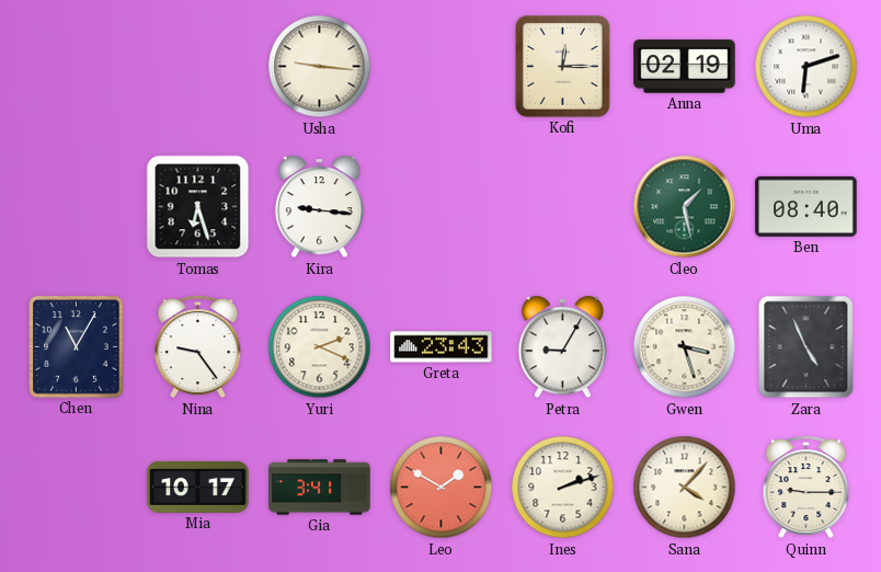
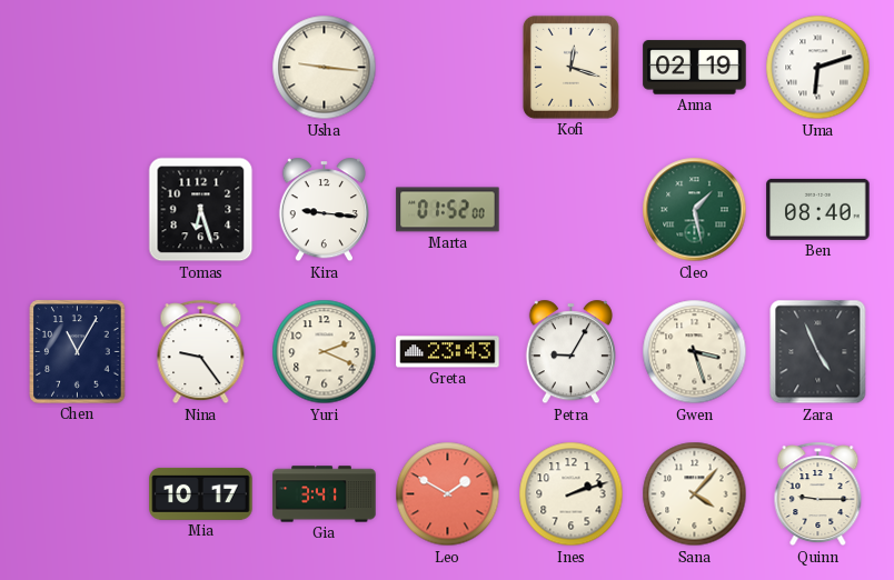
Kofi: 12:15 -> 12:18
Marta: none -> 01:52
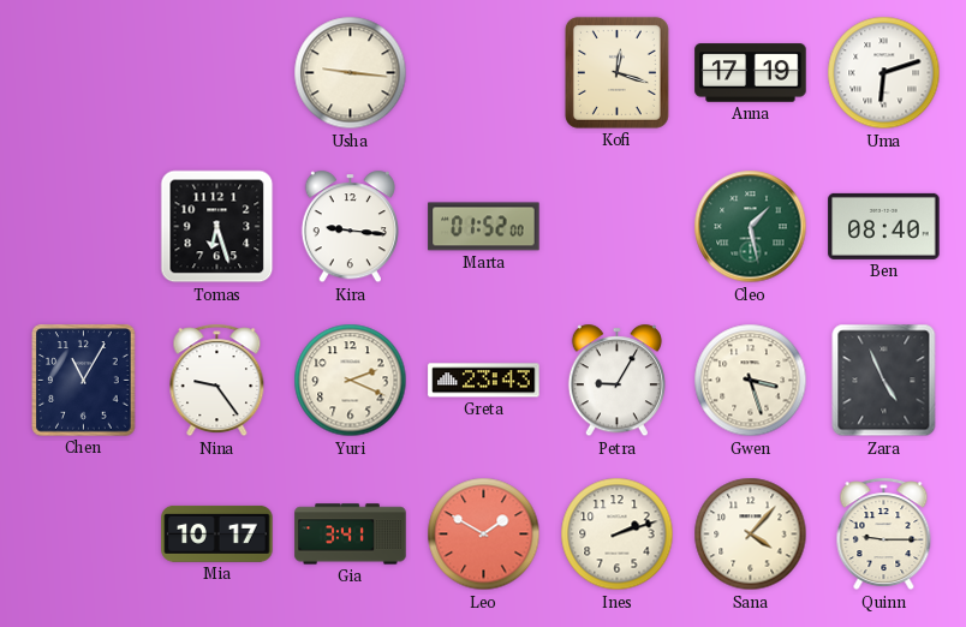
Anna: 02:19 -> 17:19
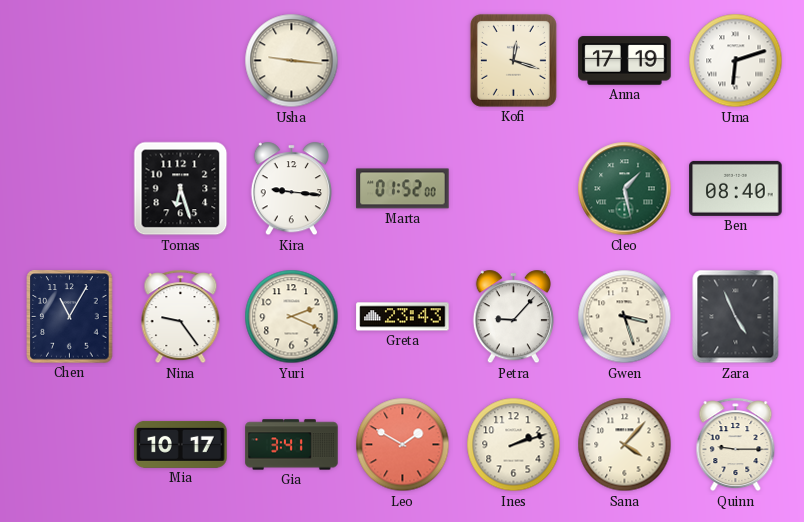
Petra: 9:05 -> 9:07
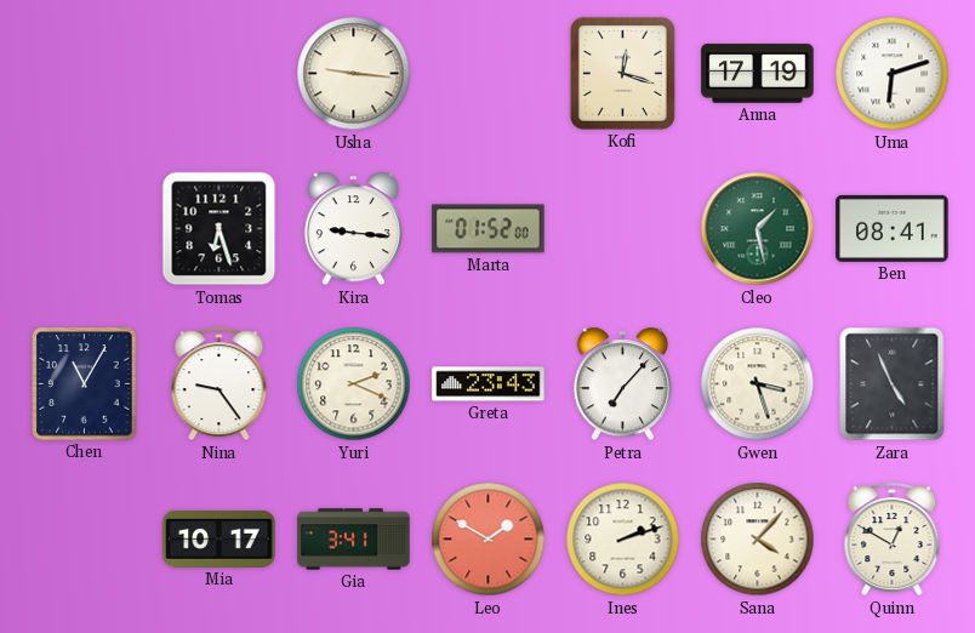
Ben: 08:40 -> 08:41
Petra: 9:07 -> 7:07
Quinn: 9:15 -> 12:50
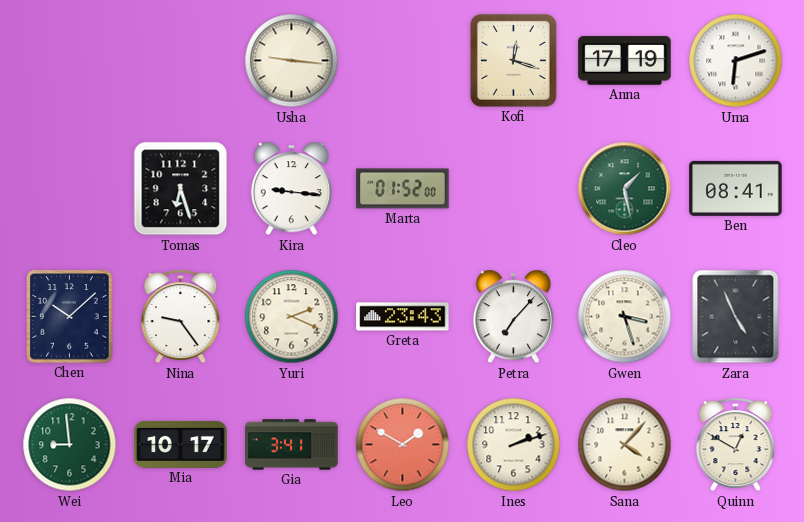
Chen: 11:05 -> 10:08
Wei: none -> 8:59
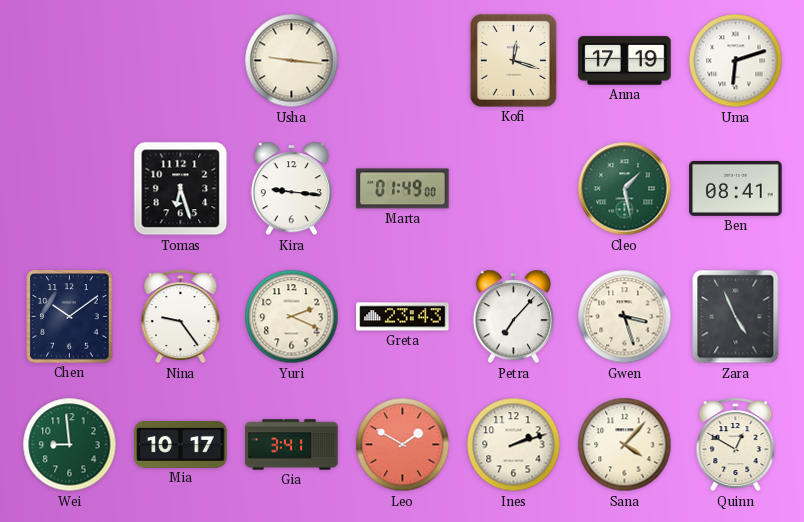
Marta: 01:52 -> 01:49
Chen: 10:08 -> 10:09
